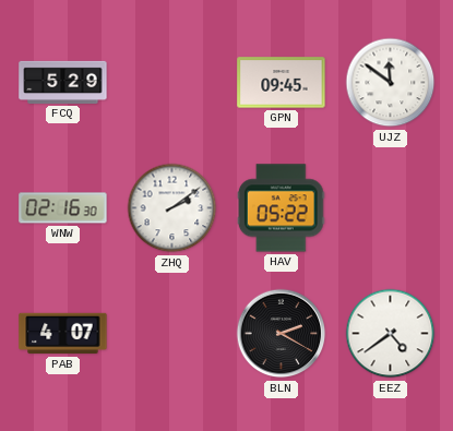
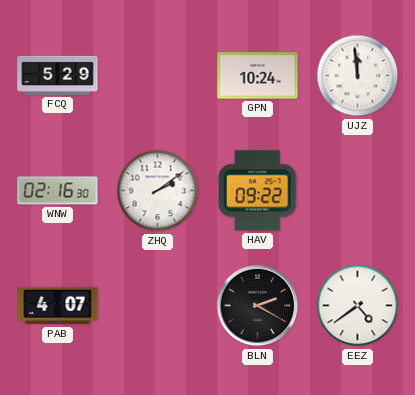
GPN: 09:45 -> 10:24
UJZ: 11:51 -> 11:59
HAV: 05:22 -> 09:22
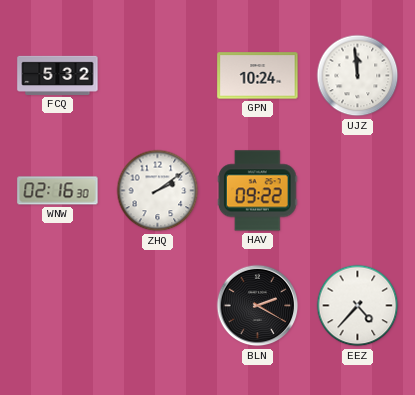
FCQ: 5:29 -> 5:32
PAB: 4:07 -> none
EEZ: 4:39 -> 4:37
